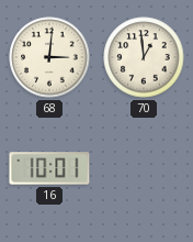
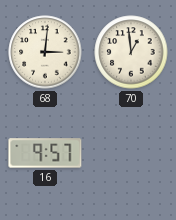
16: 10:01 -> 9:57
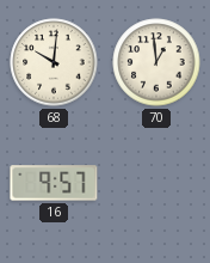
68: 3:01 -> 10:01
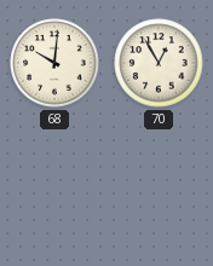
70: 12:59 -> 12:55
16: 9:57 -> none
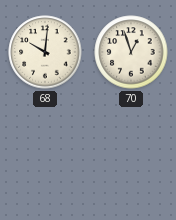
70: 12:55 -> 12:57
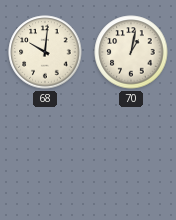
70: 12:57 -> 1:02
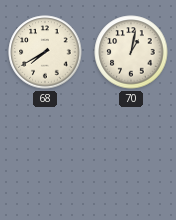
68: 10:01 -> 7:40
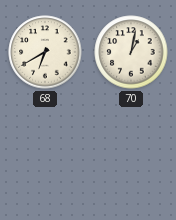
68: 7:40 -> 6:40
